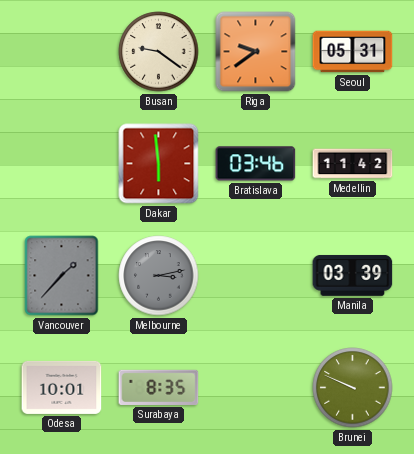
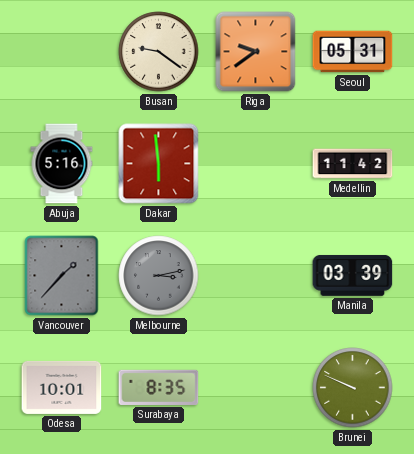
Abuja: none -> 5:16
Bratislava: 03:46 -> none
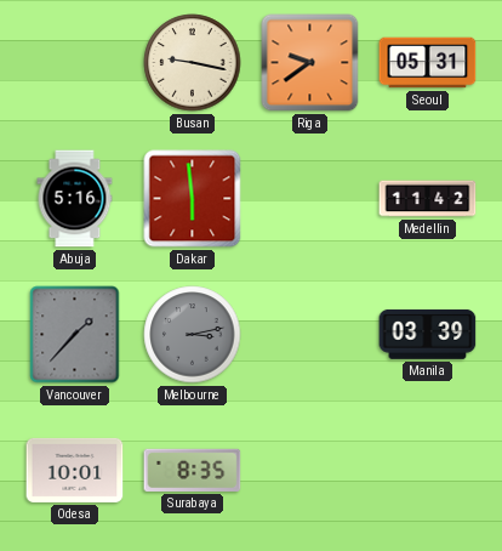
Busan: 9:21 -> 9:17
Brunei: 9:49 -> none
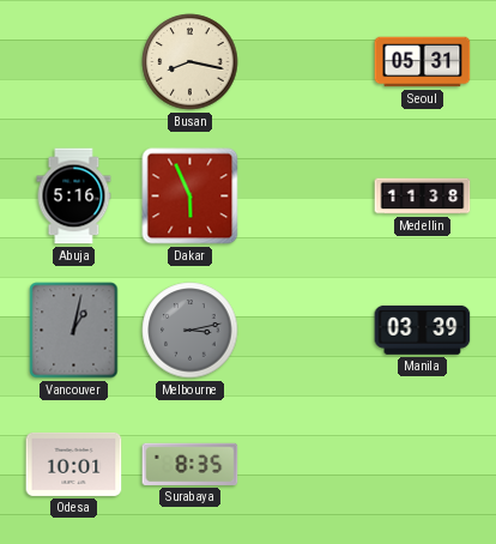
Busan: 9:17 -> 8:17
Riga: 9:39 -> none
Dakar: 5:59 -> 5:56
Medellin: 11:42 -> 11:38
Vancouver: 1:37 -> 1:02
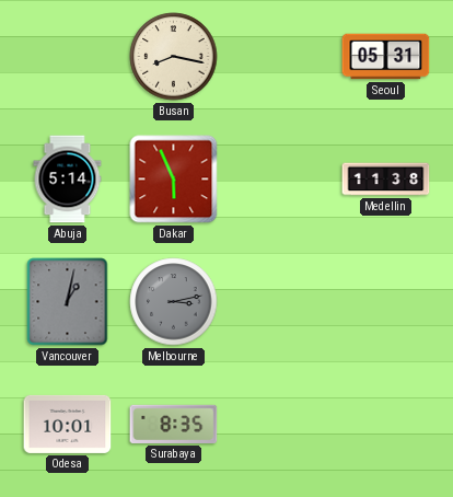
Abuja: 5:16 -> 5:14
Manila: 03:39 -> none
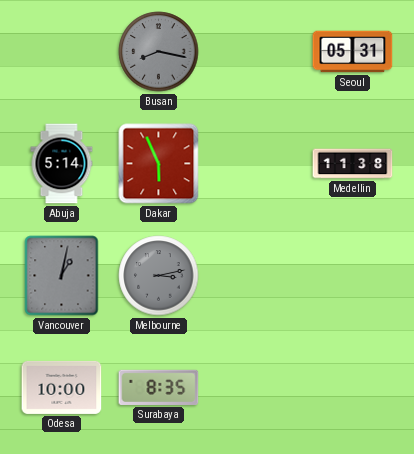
Busan dial: cream -> grey
Odesa: 10:01 -> 10:00
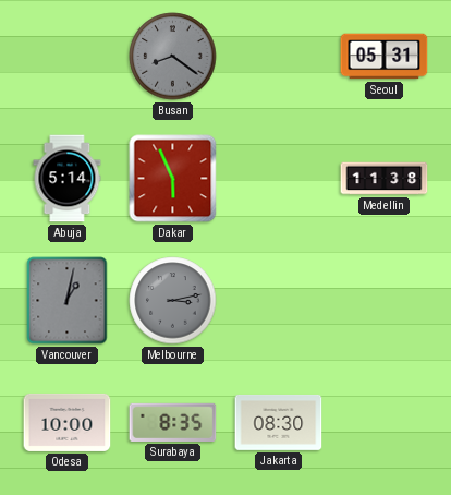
Busan: 8:17 -> 8:21
Jakarta: none -> 08:30
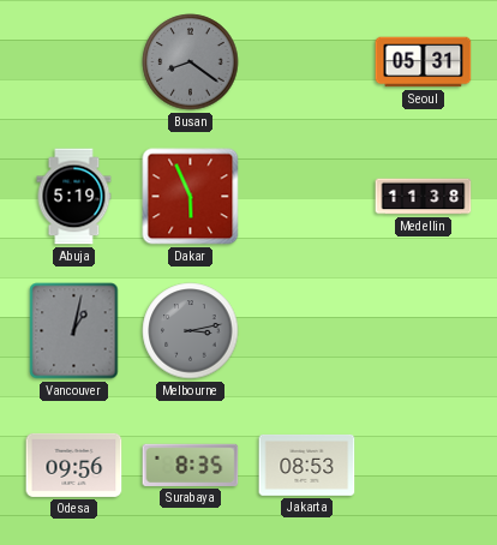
Abuja: 5:14 -> 5:19
Odesa: 10:00 -> 09:56
Jakarta: 08:30 -> 08:53
